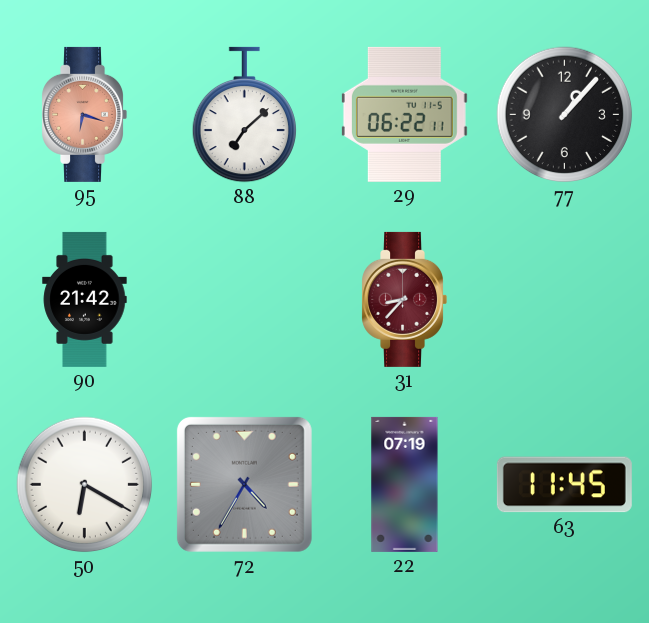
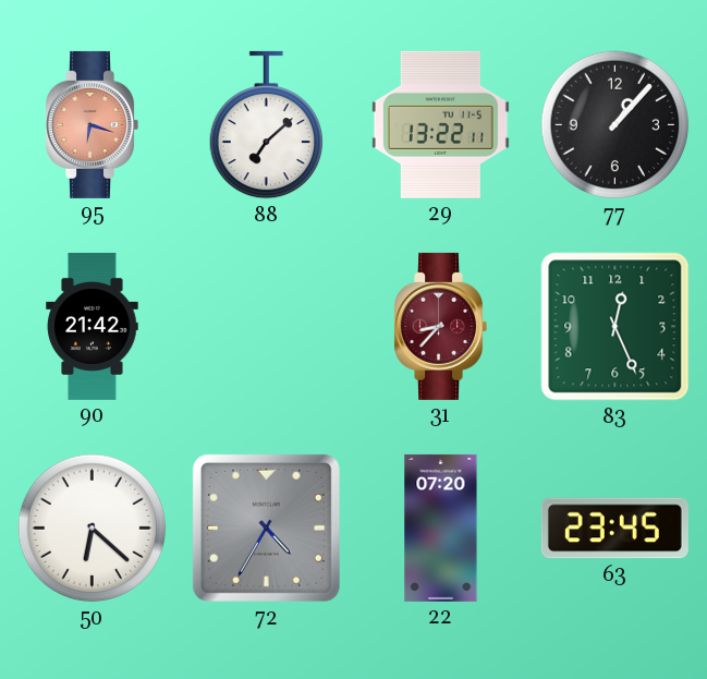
29: 06:22 -> 13:22
83: none -> 12:26
50: 6:20 -> 6:22
22: 07:19 -> 07:20
63: 11:45 -> 23:45
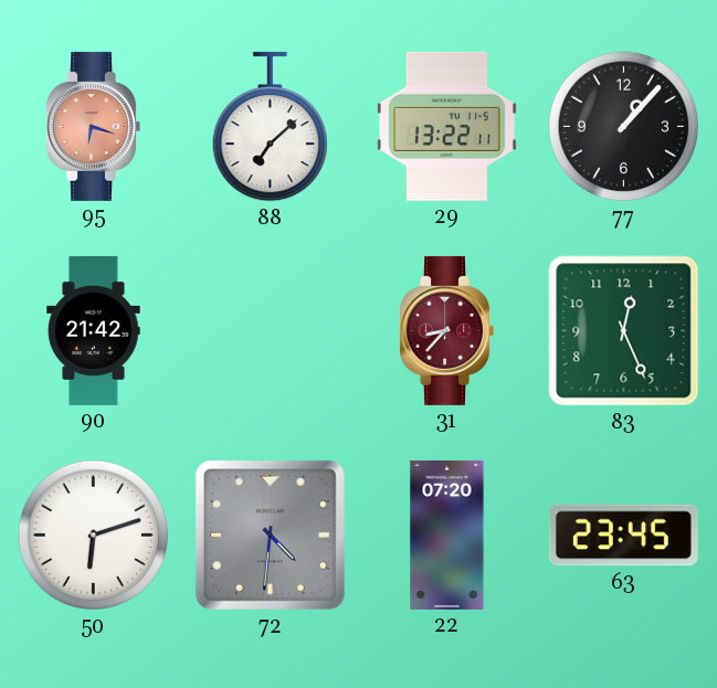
50: 6:22 -> 6:12
72: 4:35 -> 4:31
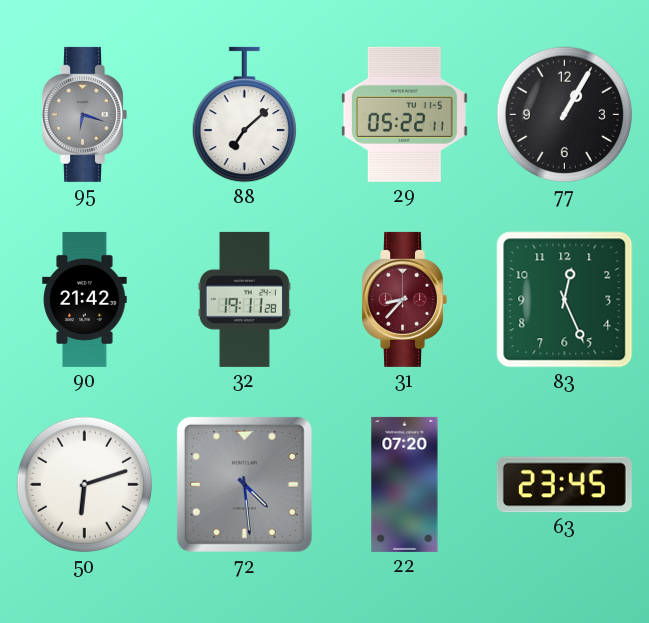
95 dial: salmon -> grey
29: 13:22 -> 05:22
77: 1:07 -> 1:05
32: none -> 19:11
72: 4:31 -> 4:29
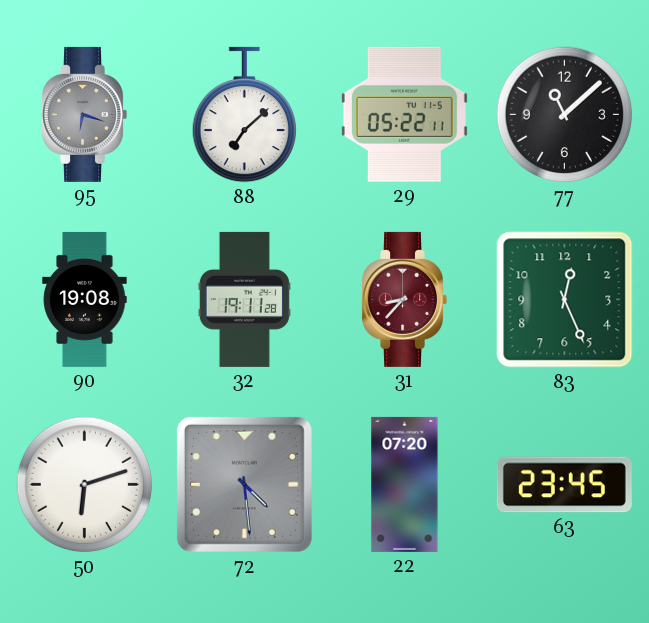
77: 1:05 -> 11:08
90: 21:42 -> 19:08
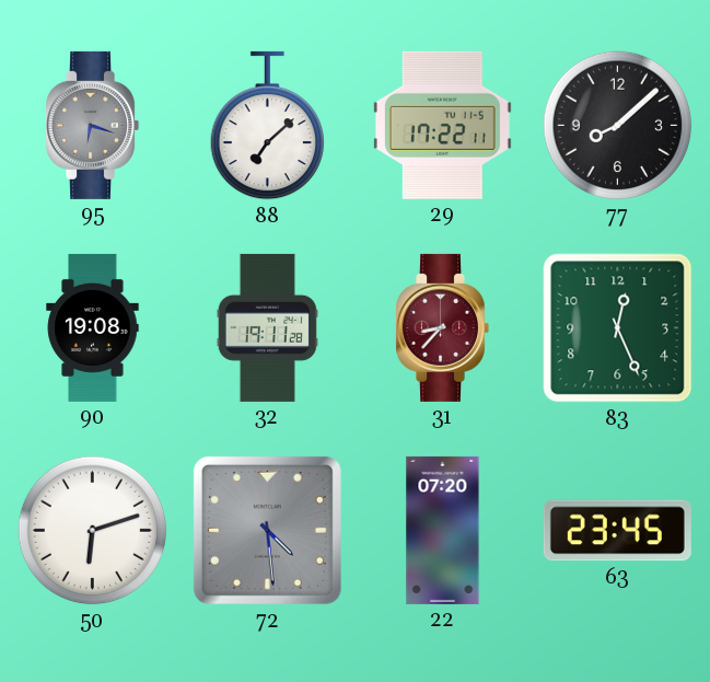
29: 05:22 -> 17:22
77: 11:08 -> 8:08
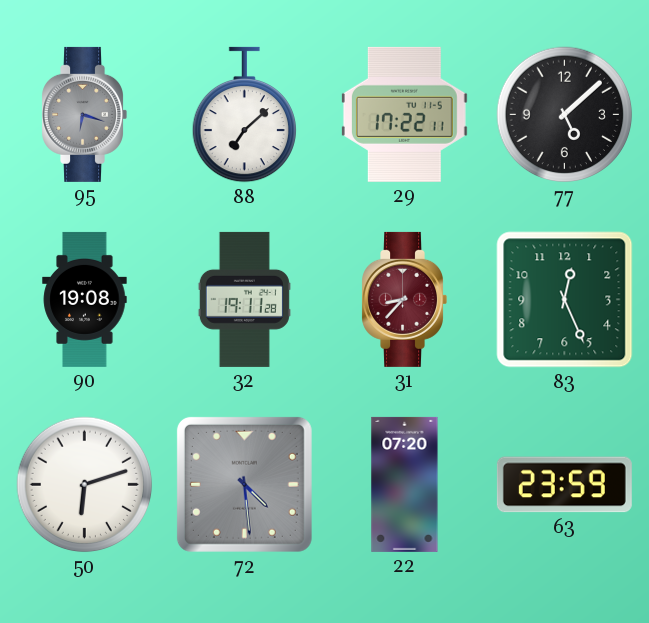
77: 8:08 -> 5:08
63: 23:45 -> 23:59
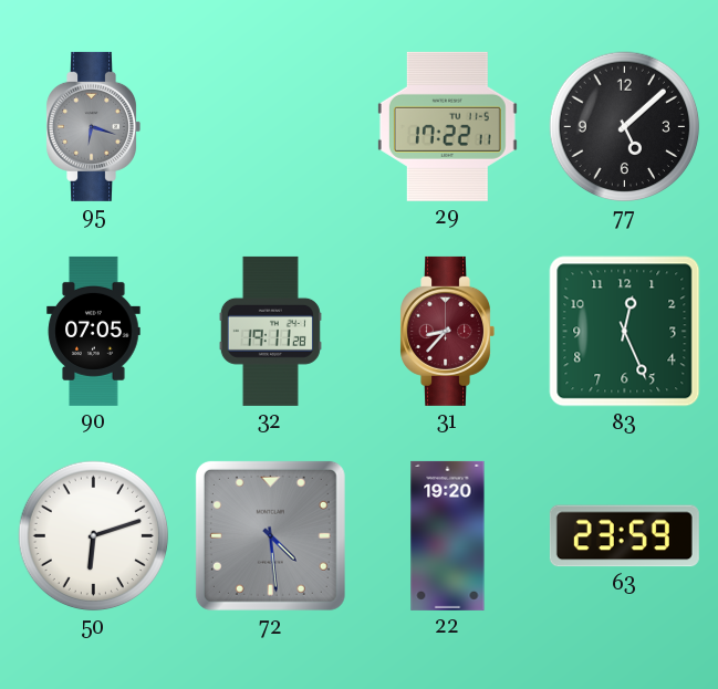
88: 7:08 -> none
90: 19:08 -> 07:05
22: 07:20 -> 19:20
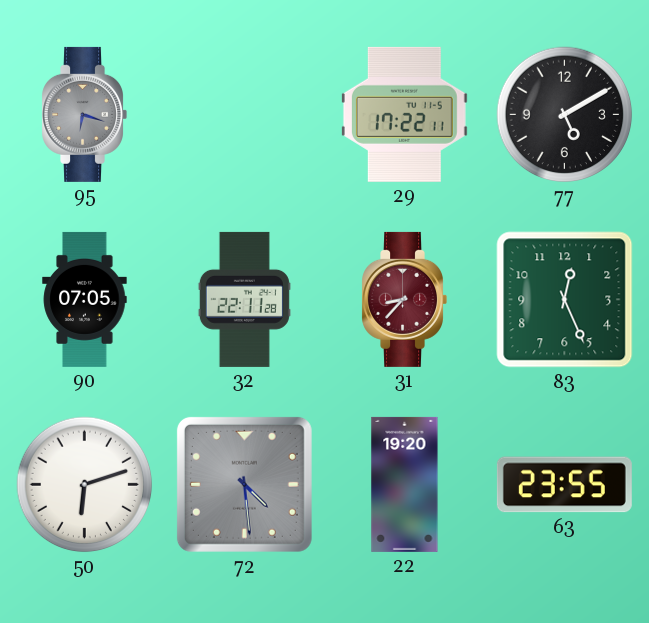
77: 5:08 -> 5:10
32: 19:11 -> 22:11
63: 23:59 -> 23:55
